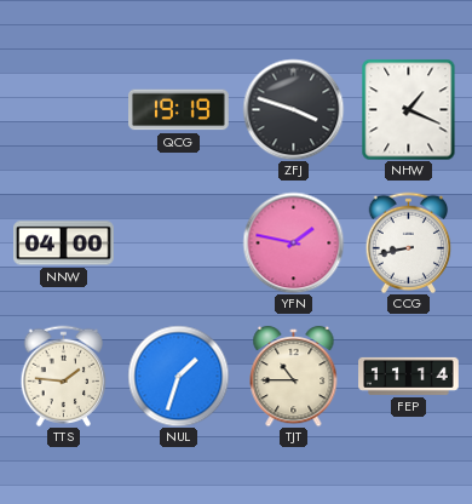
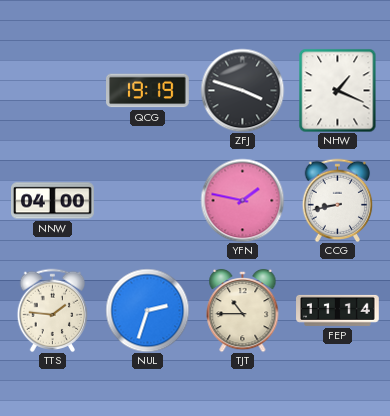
NUL: 1:33 -> 2:33
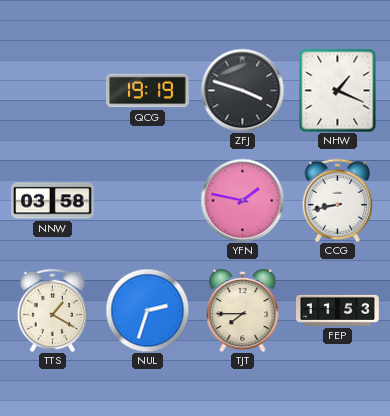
NNW: 04:00 -> 03:58
TTS: 1:46 -> 1:20
TJT: 10:45 -> 7:45
FEP: 11:14 -> 11:53
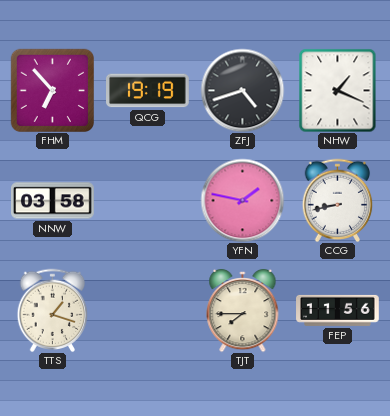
FHM: none -> 6:53
ZFJ: 3:48 -> 4:42
TTS: 1:20 -> 1:18
NUL: 2:33 -> none
FEP: 11:53 -> 11:56
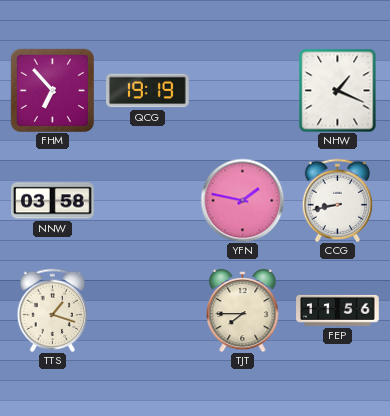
ZFJ: 4:42 -> none
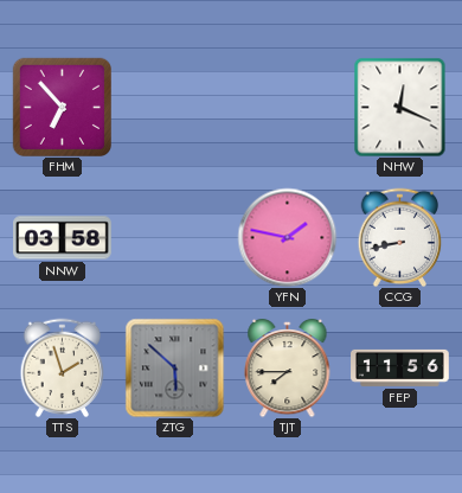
QCG: 19:19 -> none
NHW: 1:19 -> 12:19
TTS: 1:18 -> 1:57
ZTG: none -> 5:52
